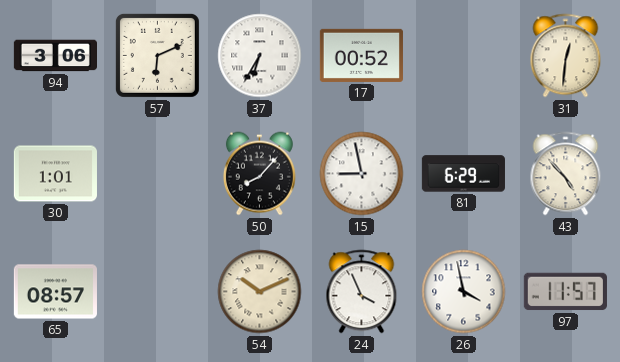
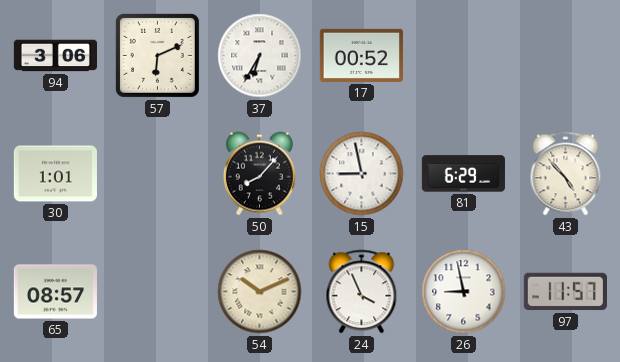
31: 12:31 -> none
26: 3:58 -> 8:58
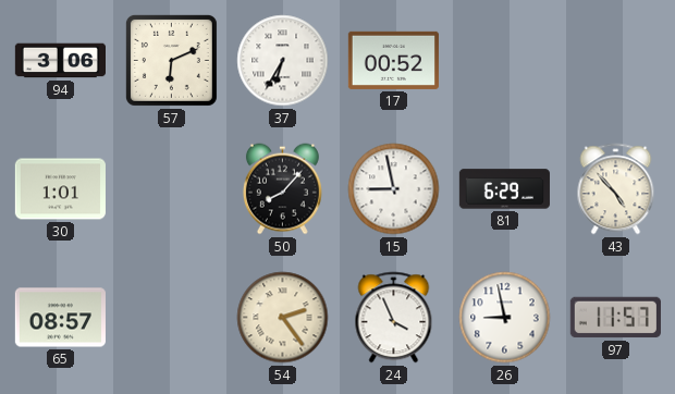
54: 10:11 -> 2:24
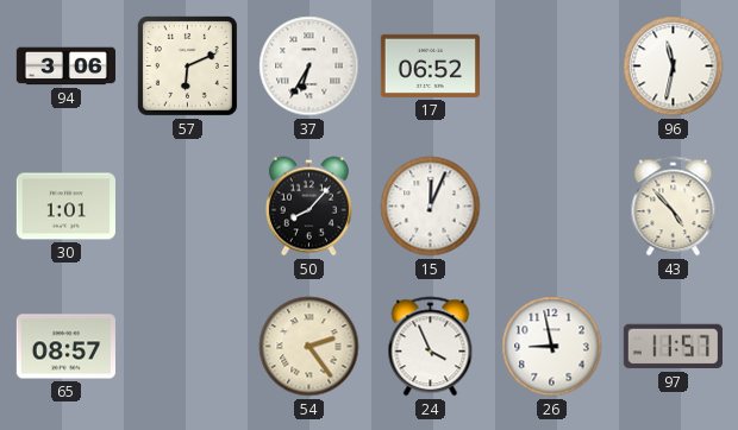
17: 00:52 -> 06:52
96: none -> 11:32
15: 8:58 -> 12:04
81: 6:29 -> none
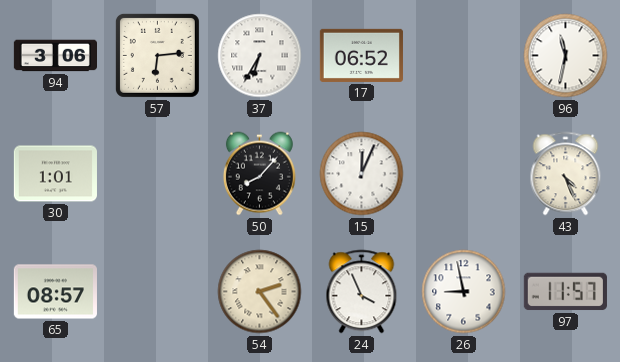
57: 6:11 -> 6:14
43: 4:53 -> 4:26
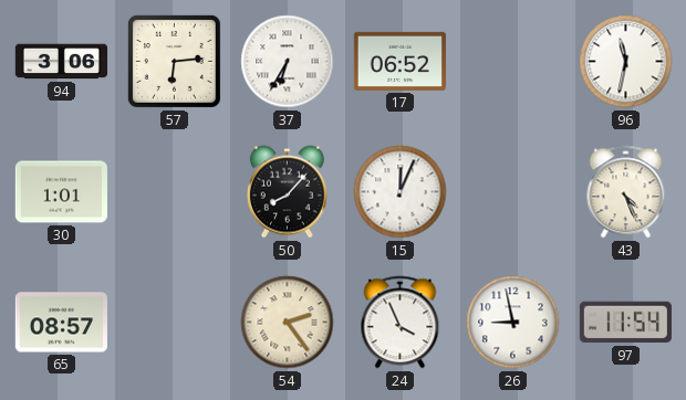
97: 11:57 -> 11:54
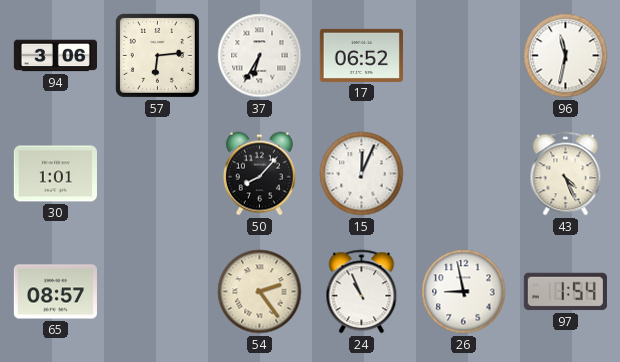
24: 3:56 -> 10:56
97: 11:54 -> 1:54
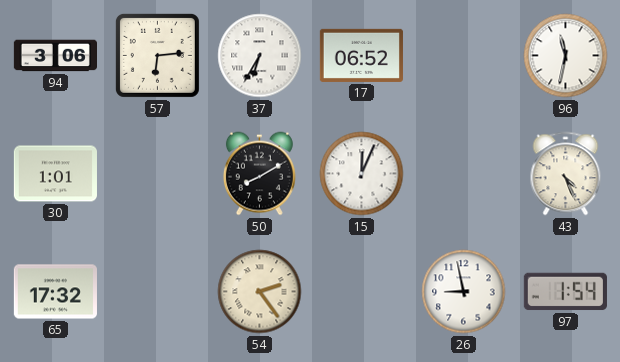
50: 8:07 -> 8:10
65: 08:57 -> 17:32
24: 10:56 -> none
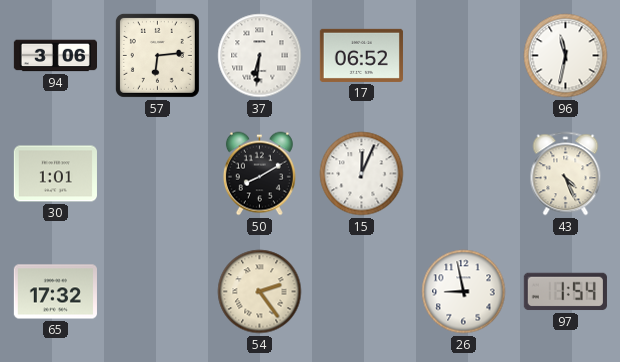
37: 6:35 -> 6:31
